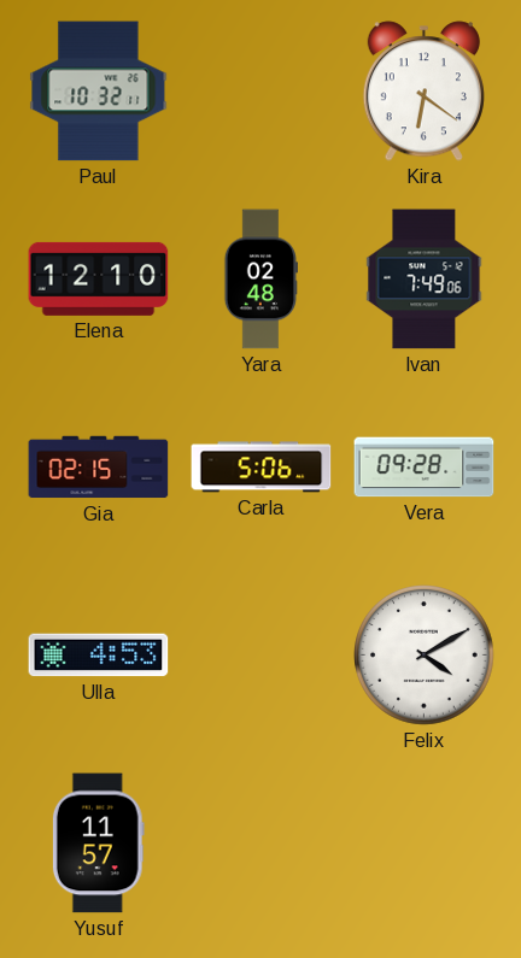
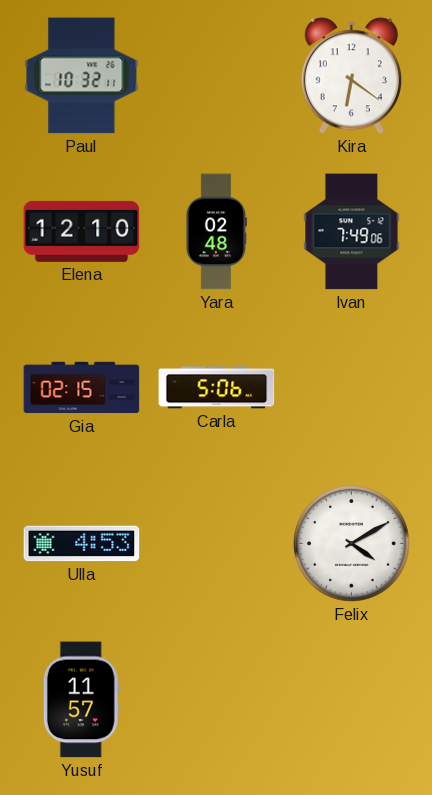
Vera: 09:28 -> none
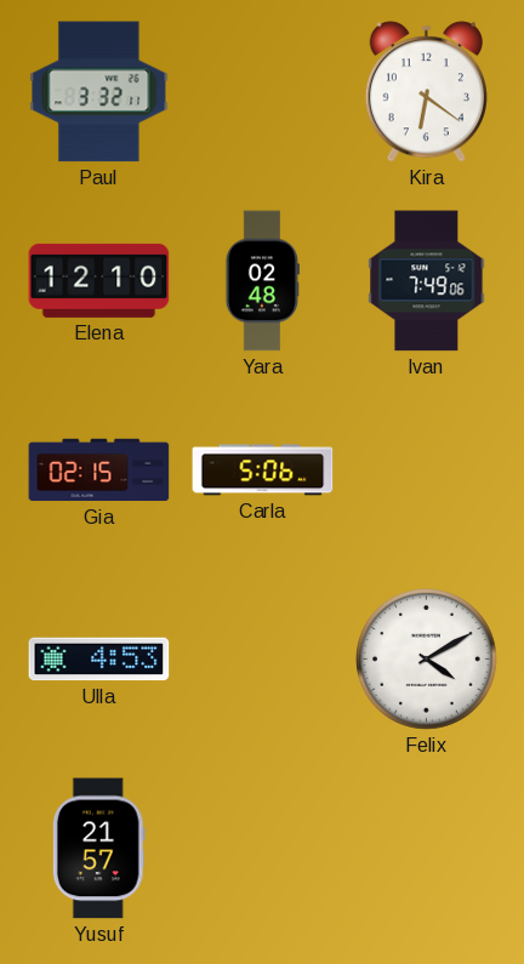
Paul: 10:32 -> 3:32
Yusuf: 11:57 -> 21:57
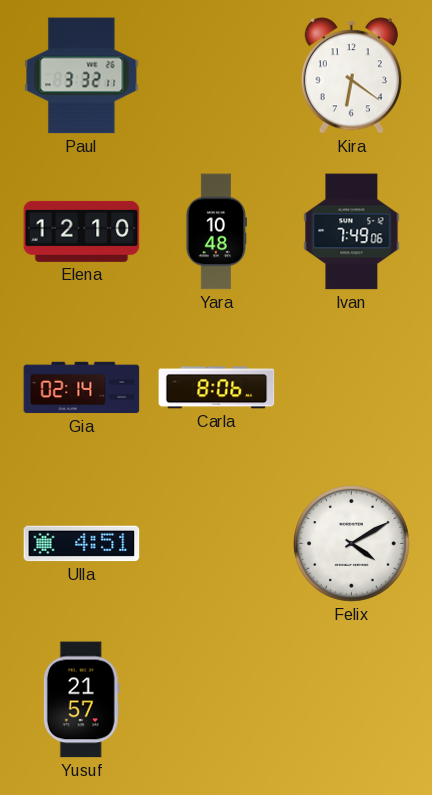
Yara: 02:48 -> 10:48
Gia: 02:15 -> 02:14
Carla: 5:06 -> 8:06
Ulla: 4:53 -> 4:51
